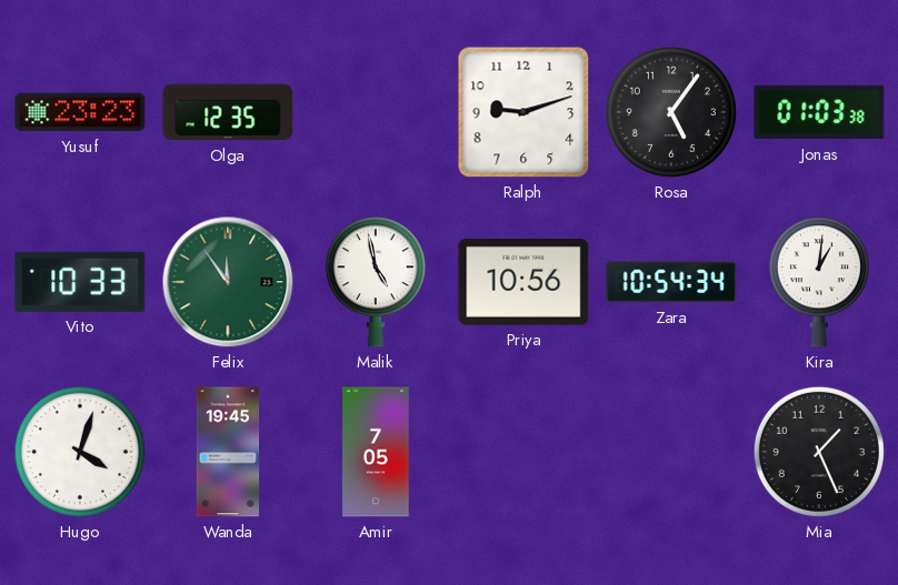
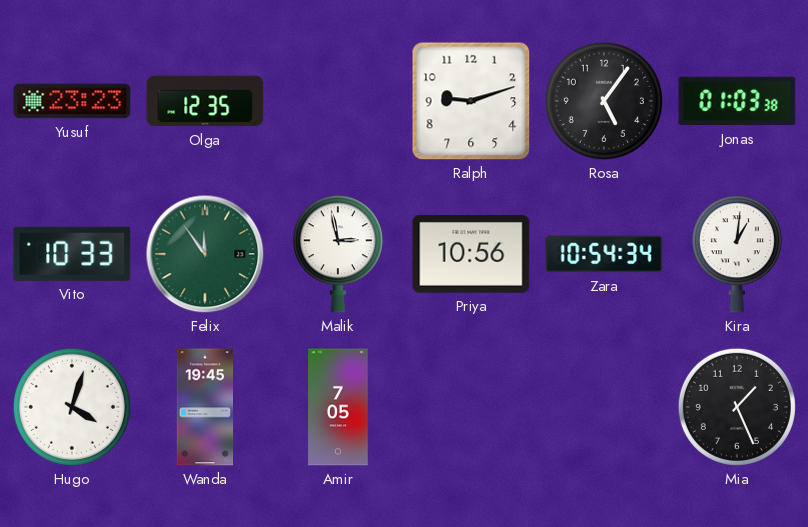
Malik: 4:58 -> 2:58
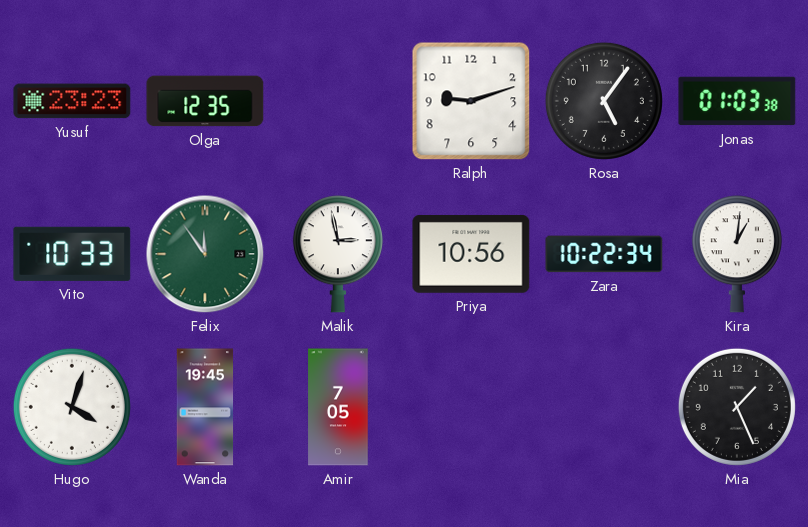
Zara: 10:54 -> 10:22
